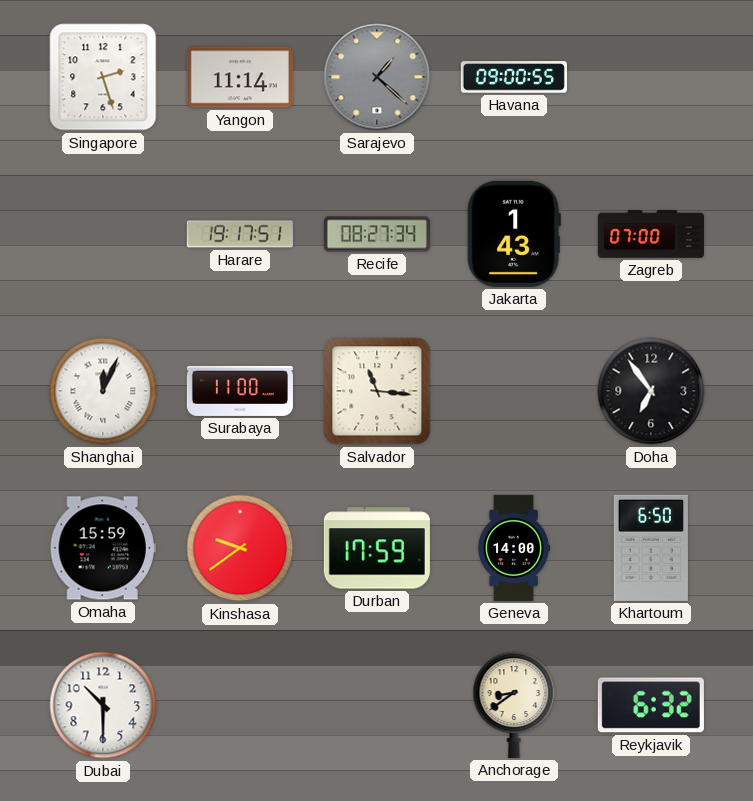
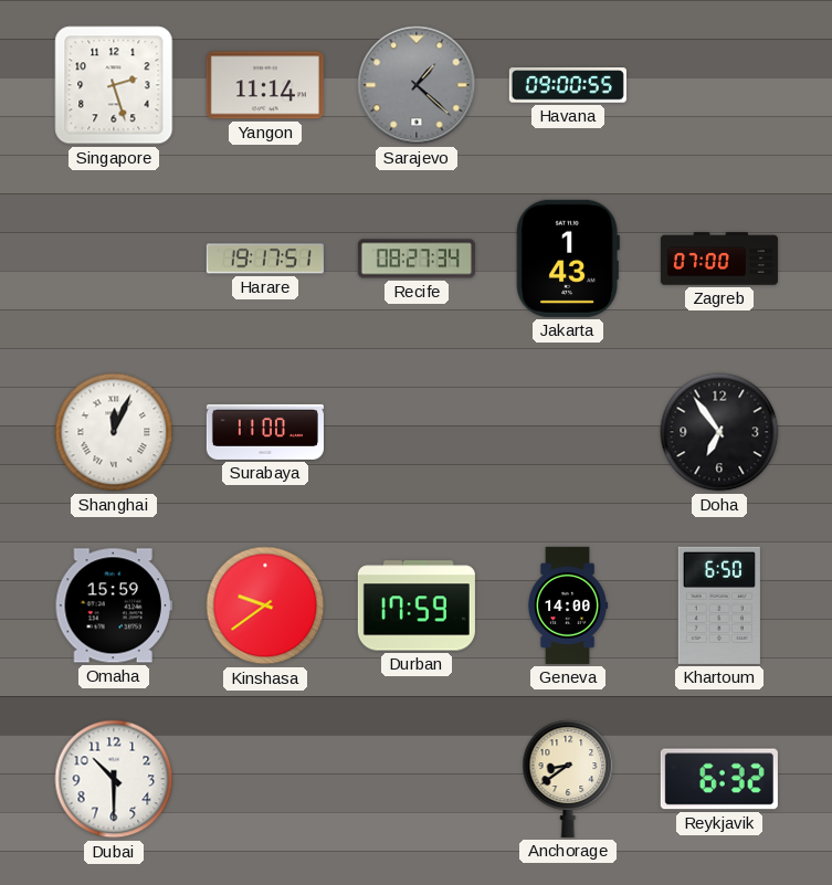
Salvador: 11:16 -> none
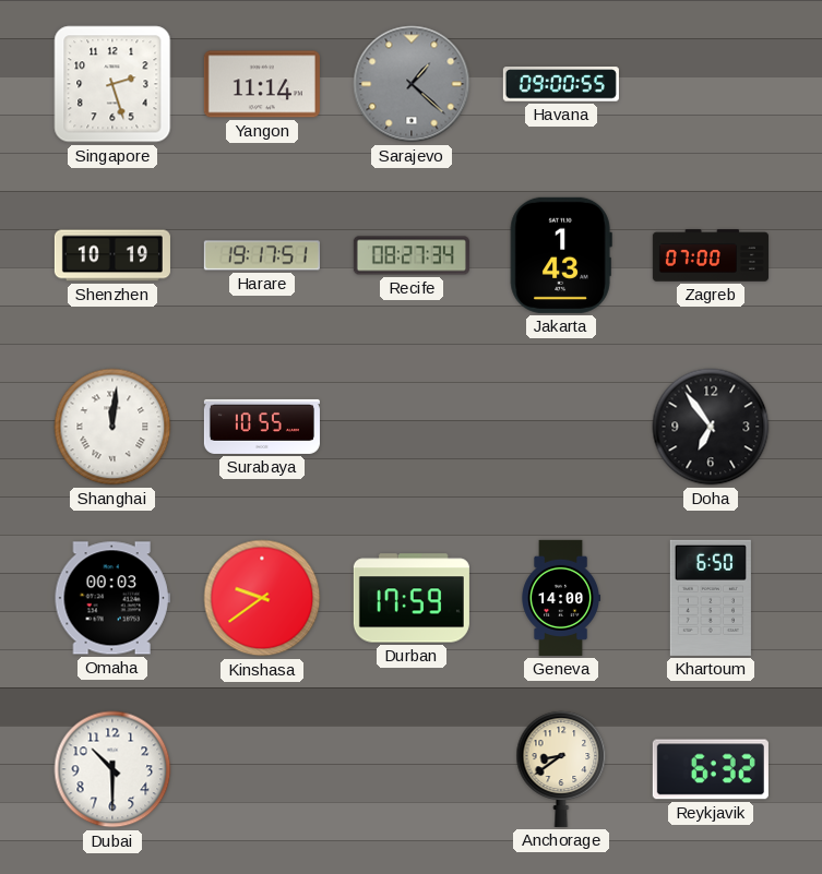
Shenzhen: none -> 10:19
Shanghai: 12:04 -> 12:01
Surabaya: 11:00 -> 10:55
Omaha: 15:59 -> 00:03
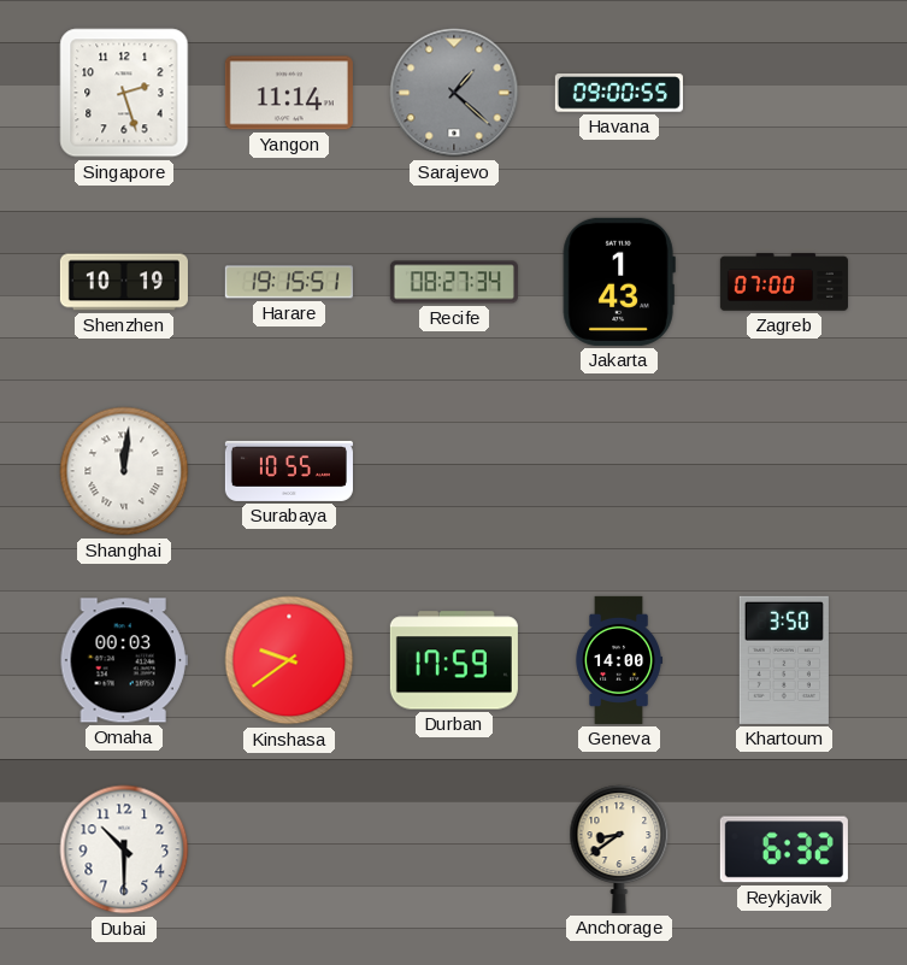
Harare: 19:17 -> 19:15
Doha: 6:54 -> none
Khartoum: 6:50 -> 3:50
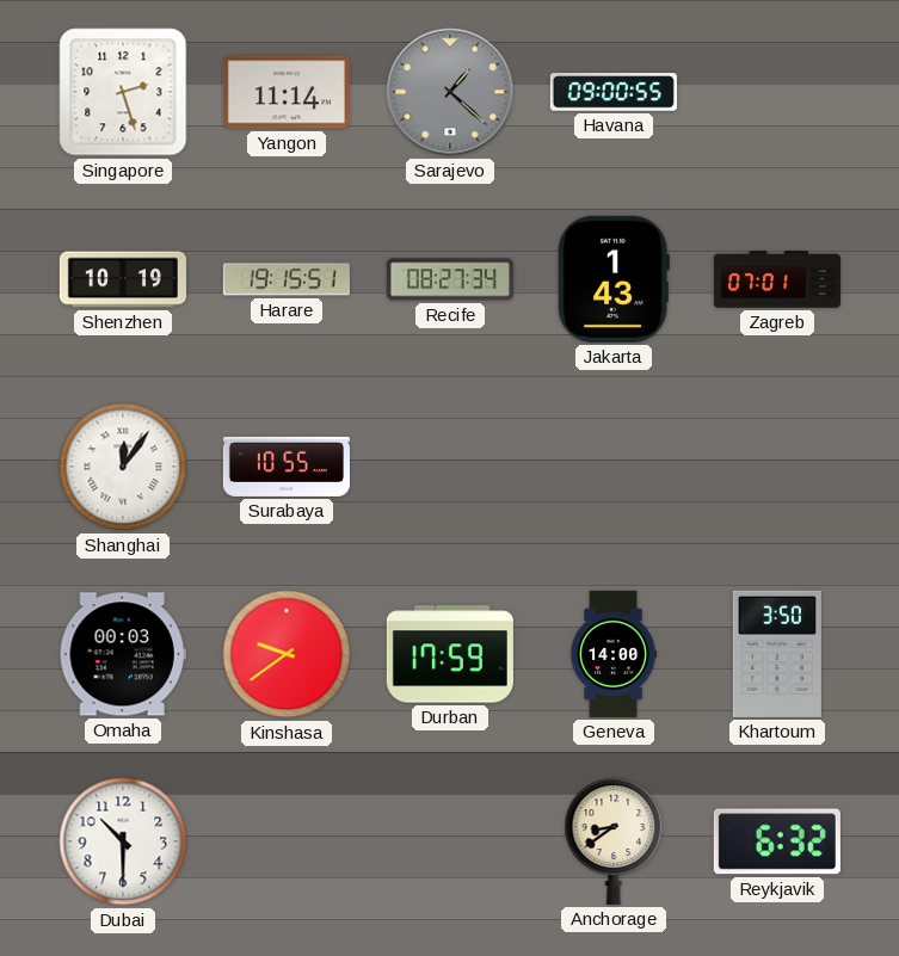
Zagreb: 07:00 -> 07:01
Shanghai: 12:01 -> 12:06
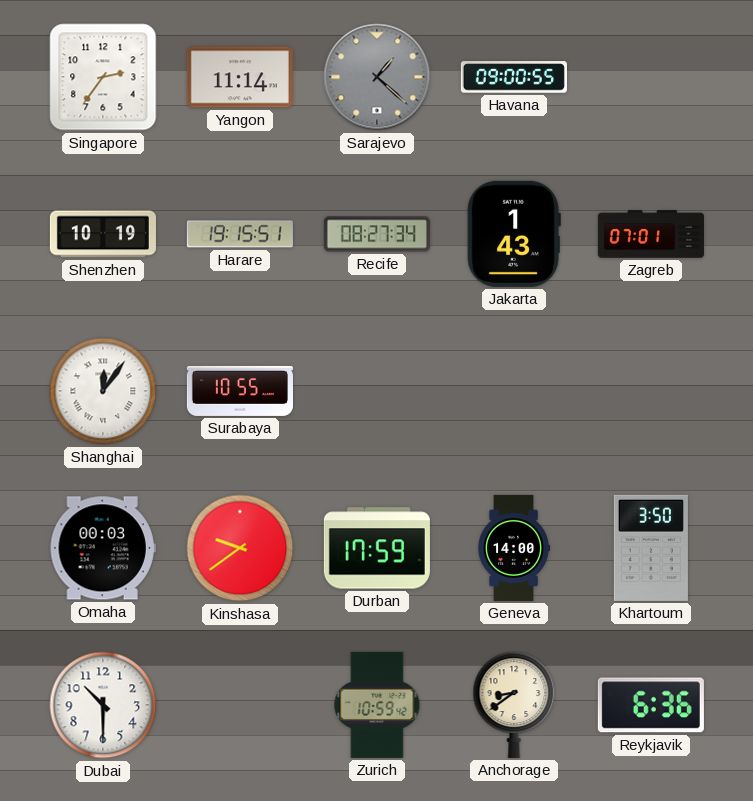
Singapore: 2:27 -> 2:36
Zurich: none -> 10:59
Reykjavik: 6:32 -> 6:36
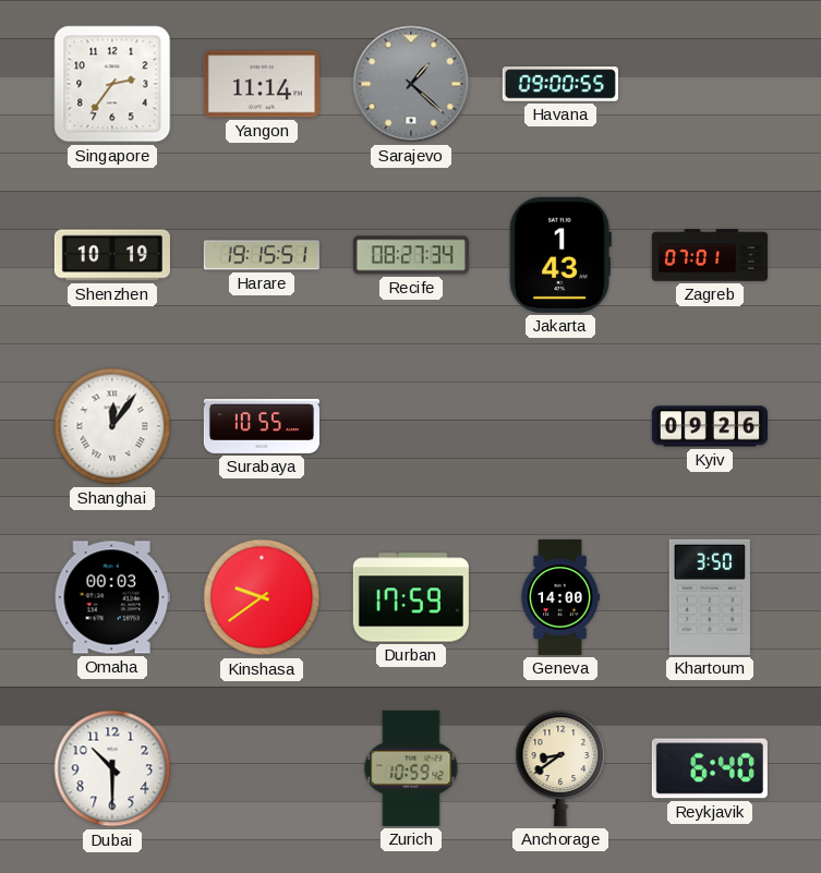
Kyiv: none -> 09:26
Reykjavik: 6:36 -> 6:40
